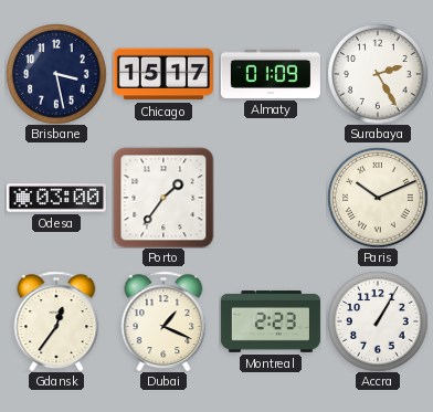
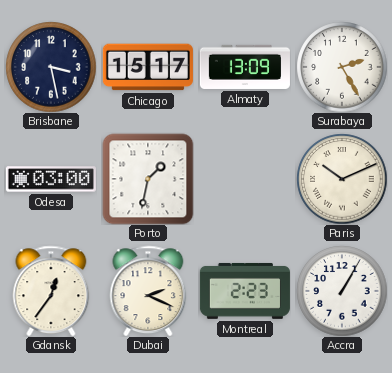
Almaty: 01:09 -> 13:09
Porto: 1:36 -> 1:32
Dubai: 1:19 -> 2:19
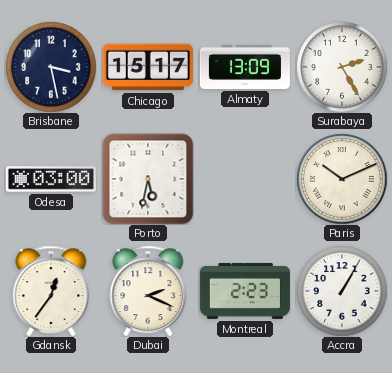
Porto: 1:32 -> 5:32
